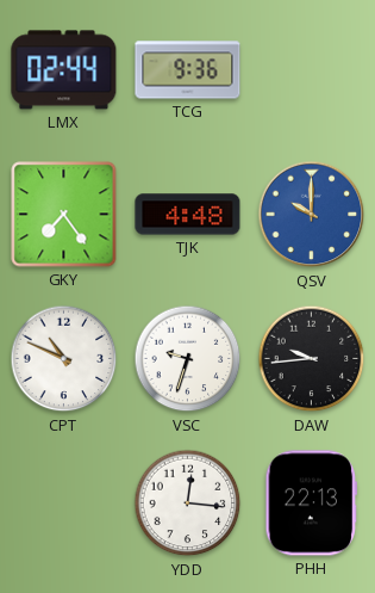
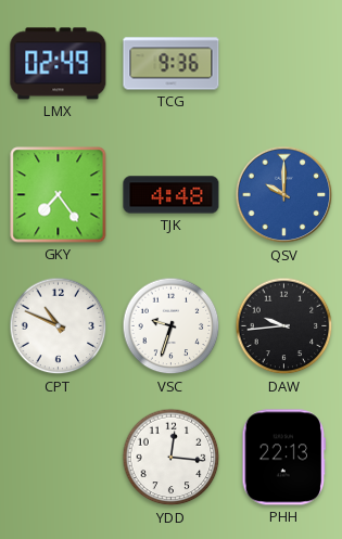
LMX: 02:44 -> 02:49
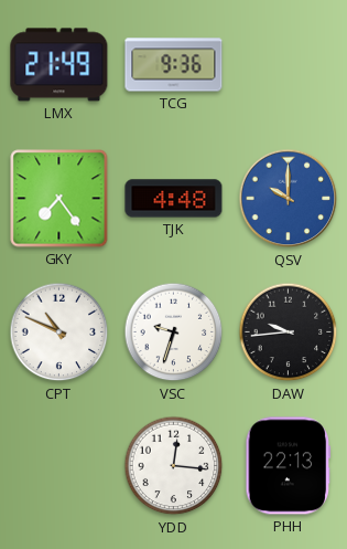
LMX: 02:49 -> 21:49
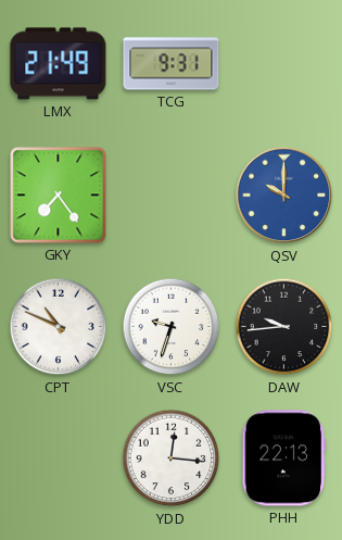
TCG: 9:36 -> 9:31
TJK: 4:48 -> none
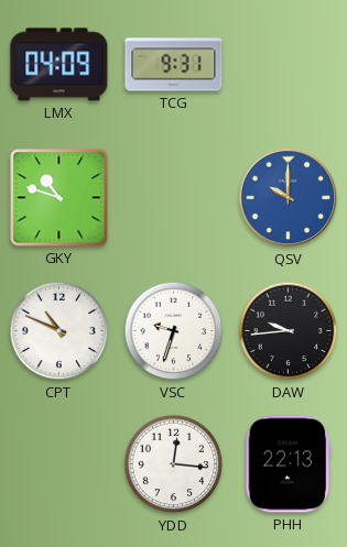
LMX: 21:49 -> 04:09
GKY: 7:24 -> 10:48
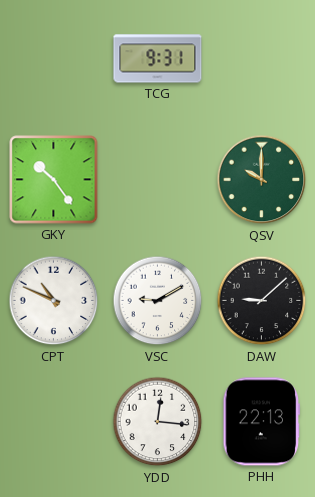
LMX: 04:09 -> none
GKY: 10:48 -> 10:24
QSV dial: blue -> green
VSC: 9:33 -> 9:10
DAW: 9:44 -> 9:08
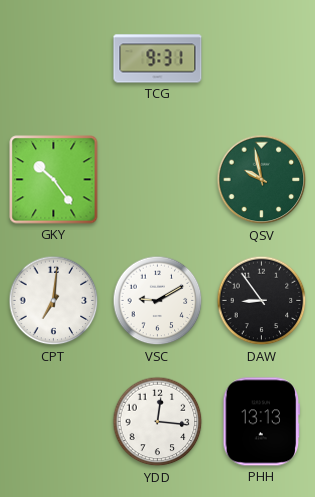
QSV: 10:00 -> 9:58
CPT: 10:49 -> 7:01
DAW: 9:08 -> 8:54
PHH: 22:13 -> 13:13
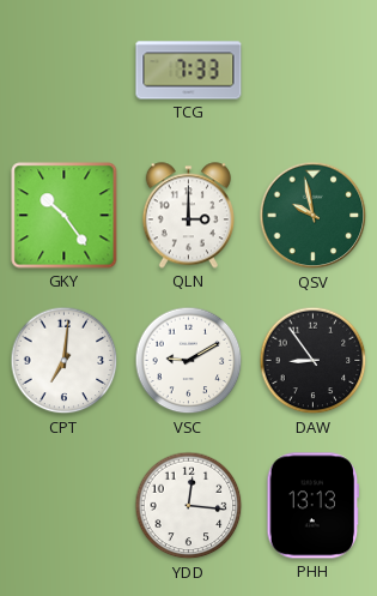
TCG: 9:31 -> 7:33
QLN: none -> 3:00
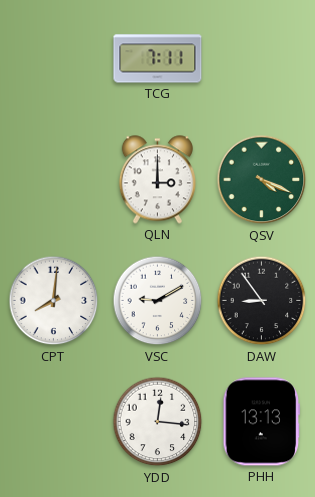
TCG: 7:33 -> 7:11
GKY: 10:24 -> none
QSV: 9:58 -> 4:19
CPT: 7:01 -> 8:01
